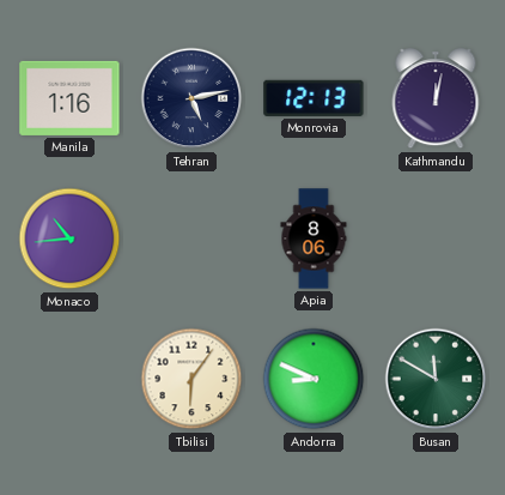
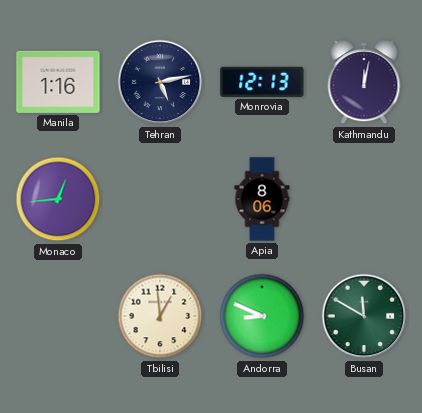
Monaco: 10:44 -> 12:44
Tbilisi: 6:06 -> 12:59
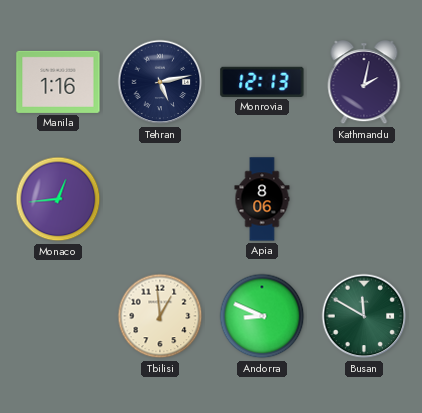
Kathmandu: 12:02 -> 2:02
